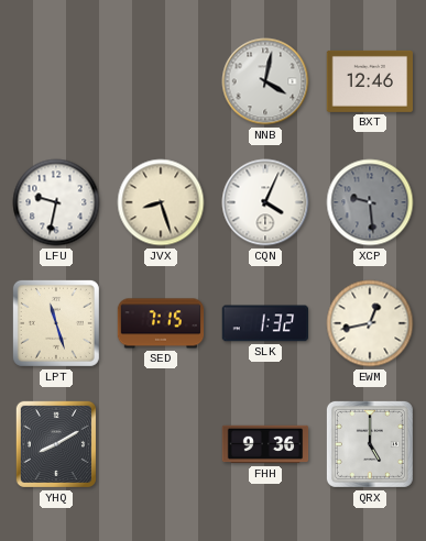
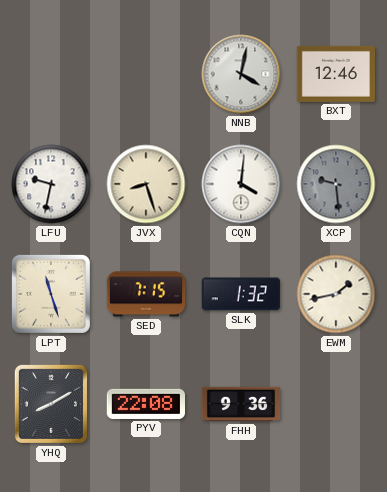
CQN: 4:04 -> 4:01
EWM: 12:43 -> 1:43
PYV: none -> 22:08
QRX: 5:00 -> none
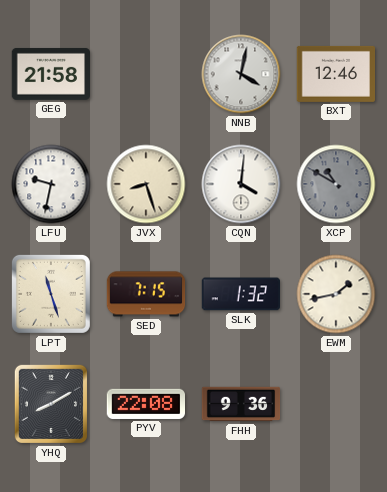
GEG: none -> 21:58
XCP: 9:29 -> 10:50
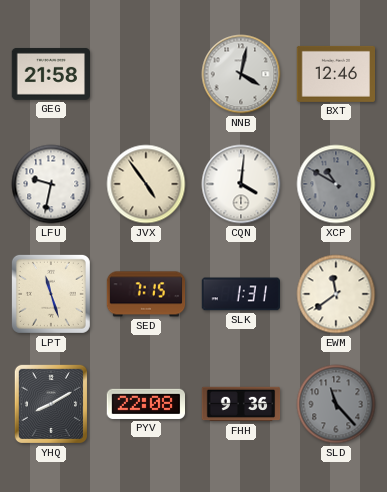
JVX: 8:27 -> 4:54
SLK: 1:32 -> 1:31
EWM: 1:43 -> 11:39
SLD: none -> 11:23
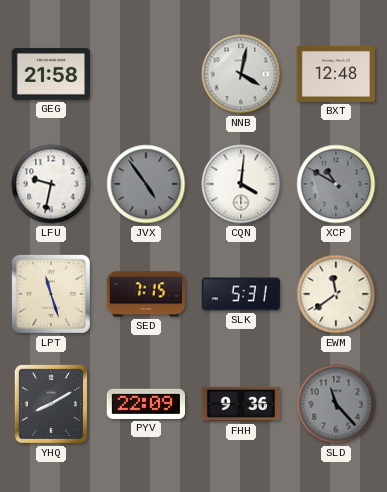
BXT: 12:46 -> 12:48
JVX dial: cream -> grey
SLK: 1:31 -> 5:31
PYV: 22:08 -> 22:09
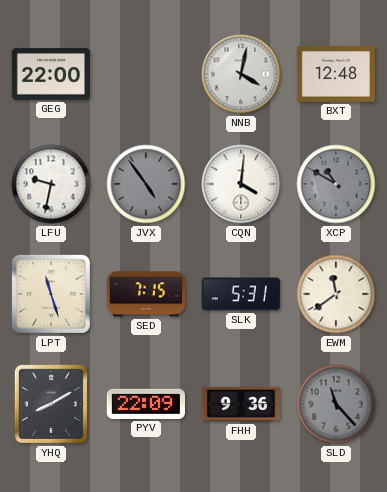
GEG: 21:58 -> 22:00
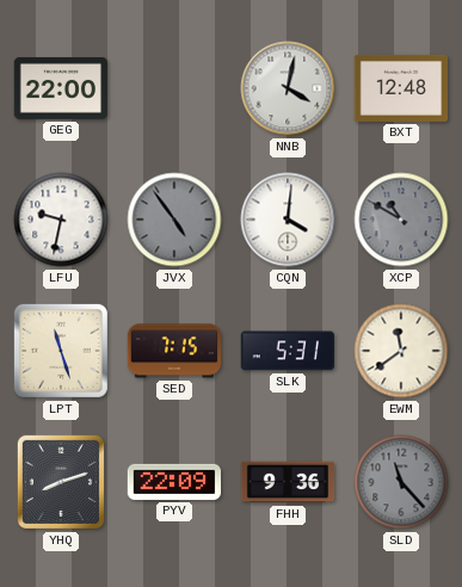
YHQ: 8:10 -> 8:12
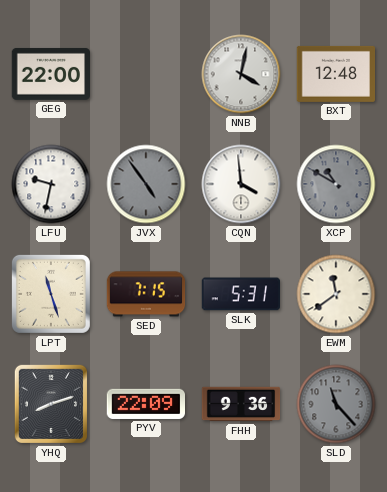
CQN: 4:01 -> 3:59
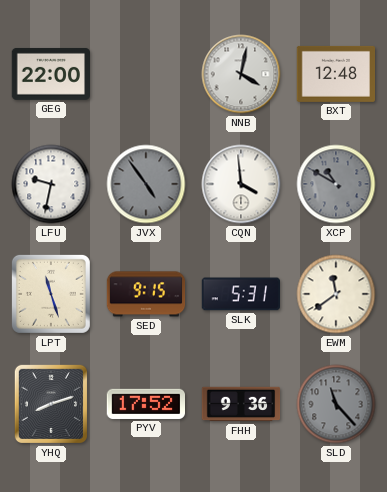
SED: 7:15 -> 9:15
PYV: 22:09 -> 17:52
